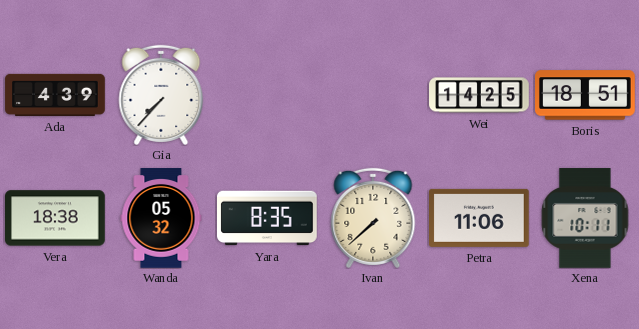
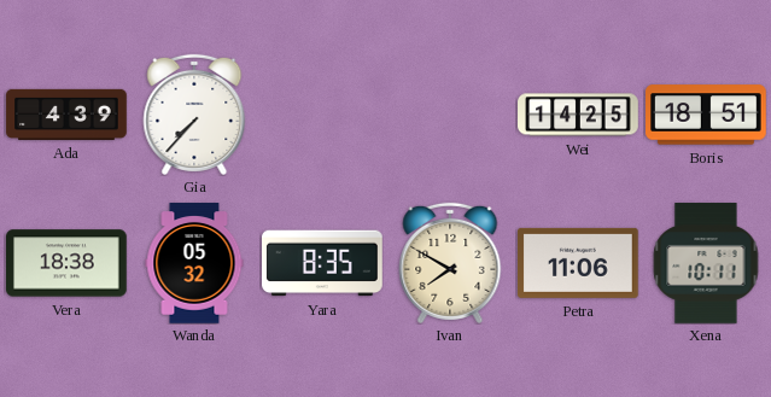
Ivan: 7:38 -> 7:50
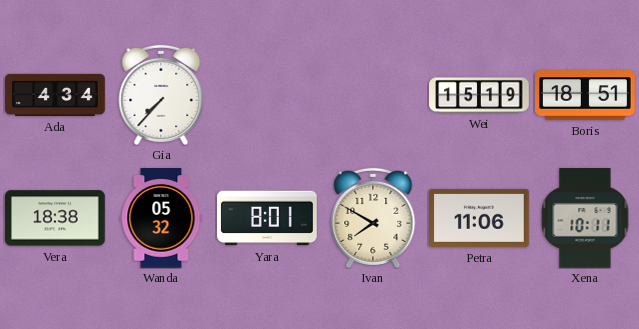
Ada: 4:39 -> 4:34
Wei: 14:25 -> 15:19
Yara: 8:35 -> 8:01
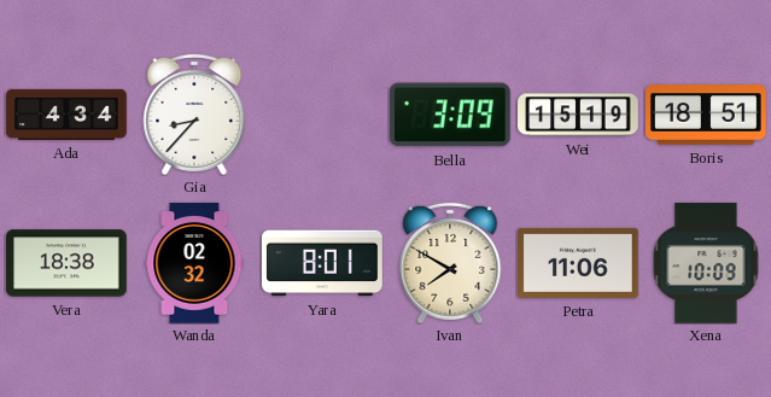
Gia: 7:37 -> 8:37
Bella: none -> 3:09
Wanda: 05:32 -> 02:32
Xena: 10:11 -> 10:09
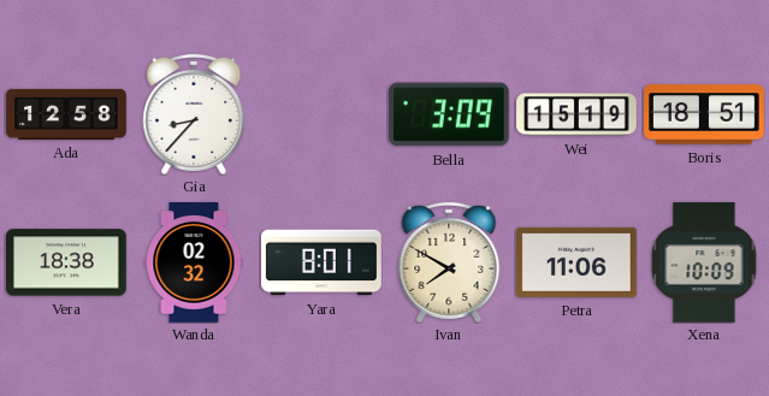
Ada: 4:34 -> 12:58
